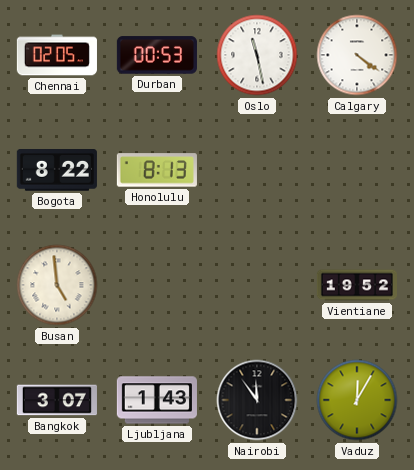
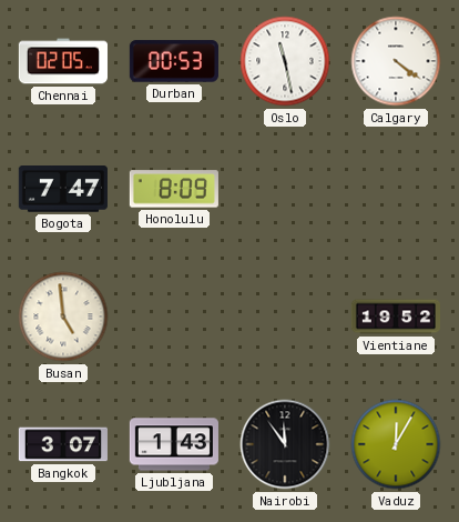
Bogota: 8:22 -> 7:47
Honolulu: 8:13 -> 8:09
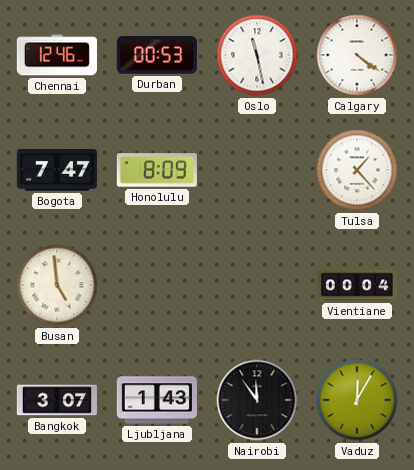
Chennai: 02:05 -> 12:46
Tulsa: none -> 1:23
Vientiane: 19:52 -> 00:04
